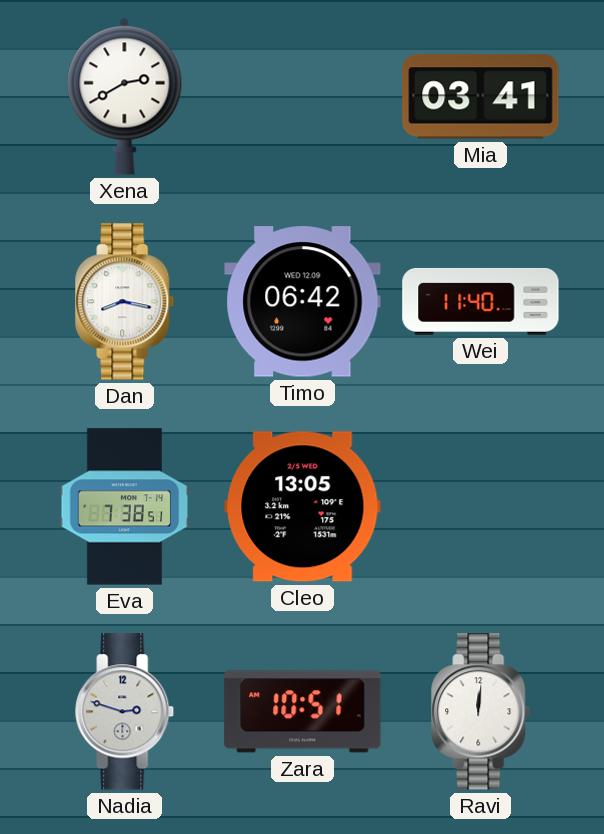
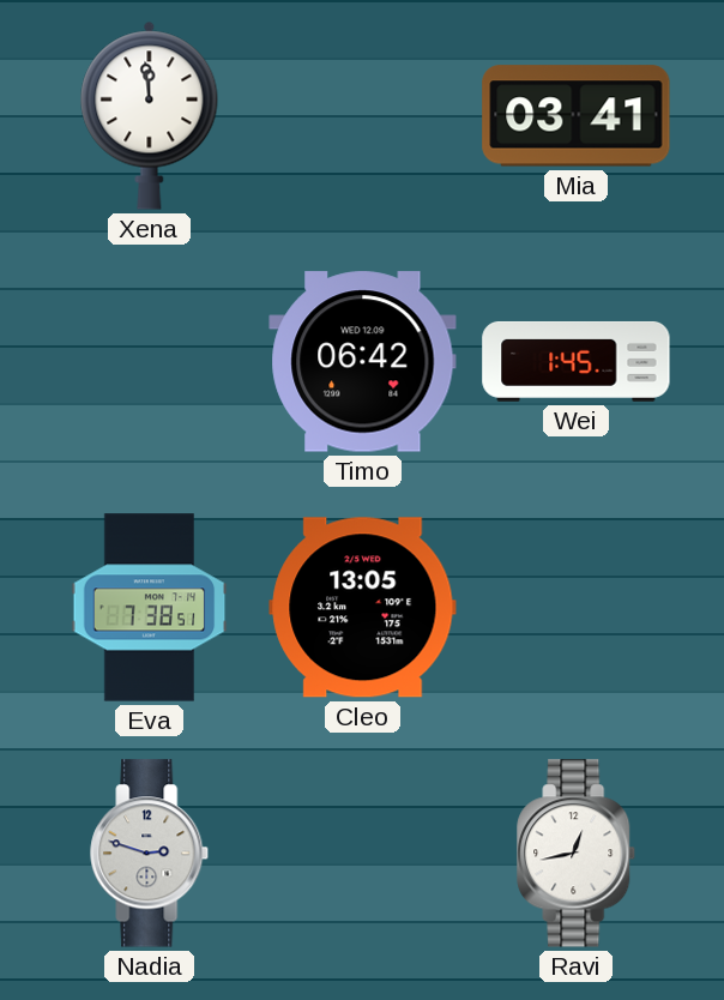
Xena: 2:40 -> 11:59
Dan: 8:17 -> none
Wei: 11:40 -> 1:45
Zara: 10:51 -> none
Ravi: 12:01 -> 12:43
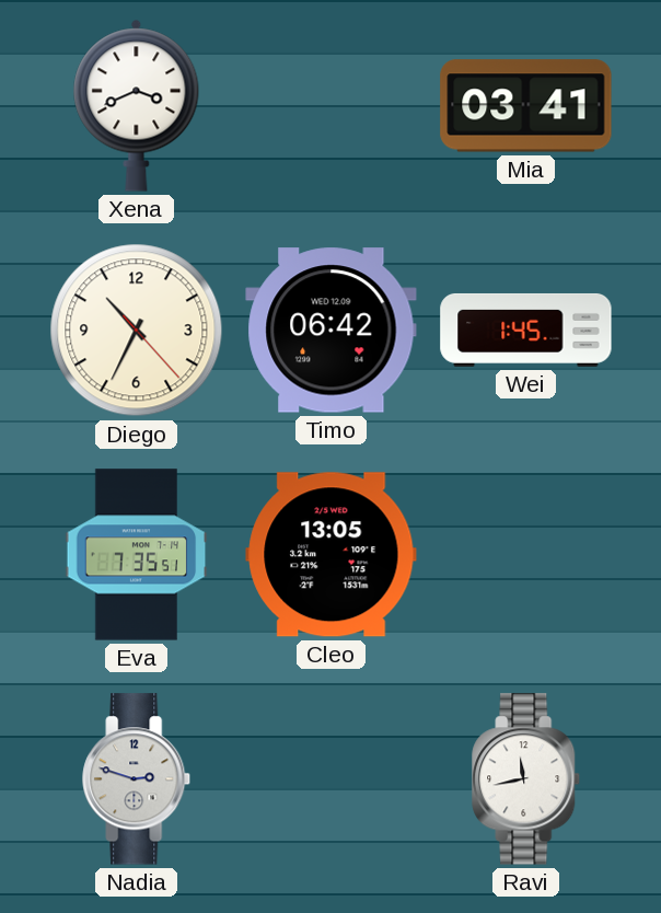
Xena: 11:59 -> 3:41
Diego: none -> 10:34
Eva: 7:38 -> 7:35
Ravi: 12:43 -> 11:43
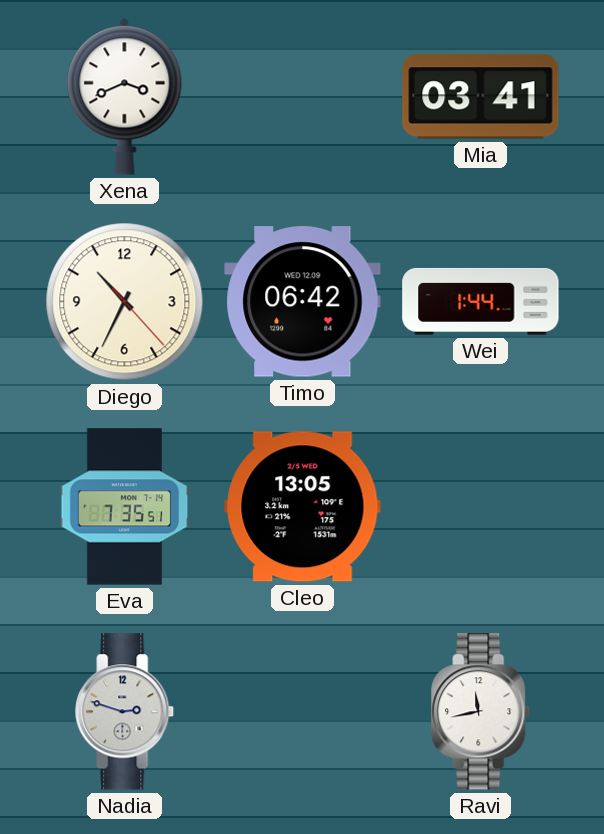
Wei: 1:45 -> 1:44
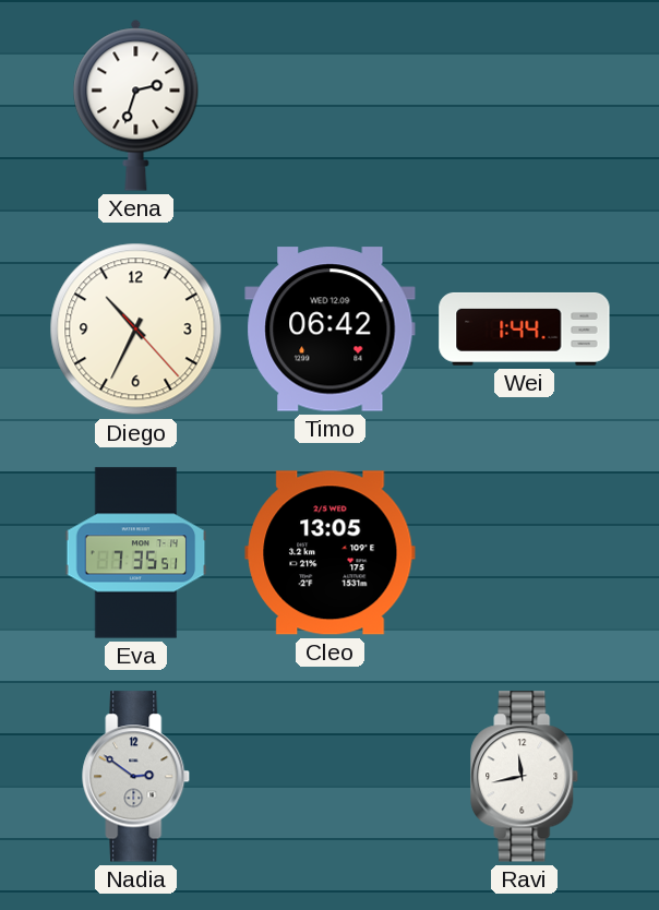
Xena: 3:41 -> 2:33
Mia: 03:41 -> none
Nadia: 2:48 -> 2:51
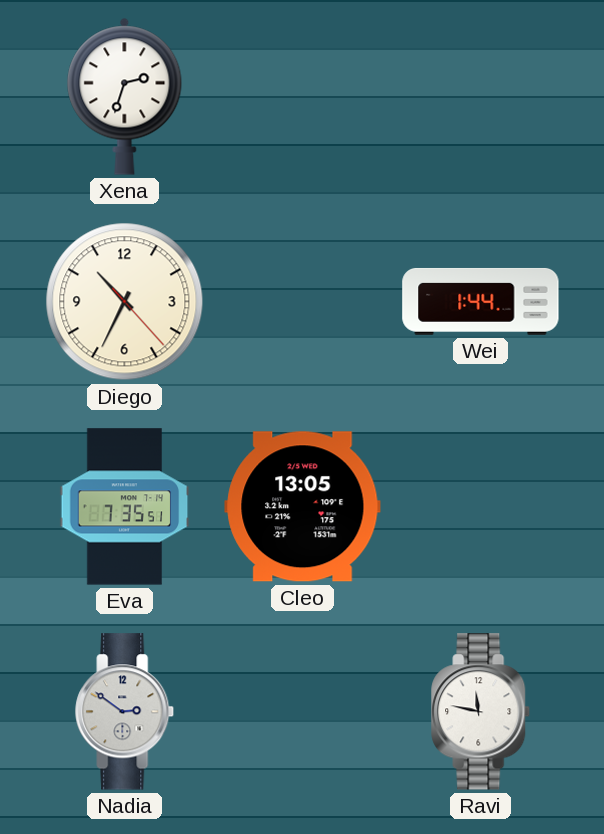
Timo: 06:42 -> none
Ravi: 11:43 -> 11:47
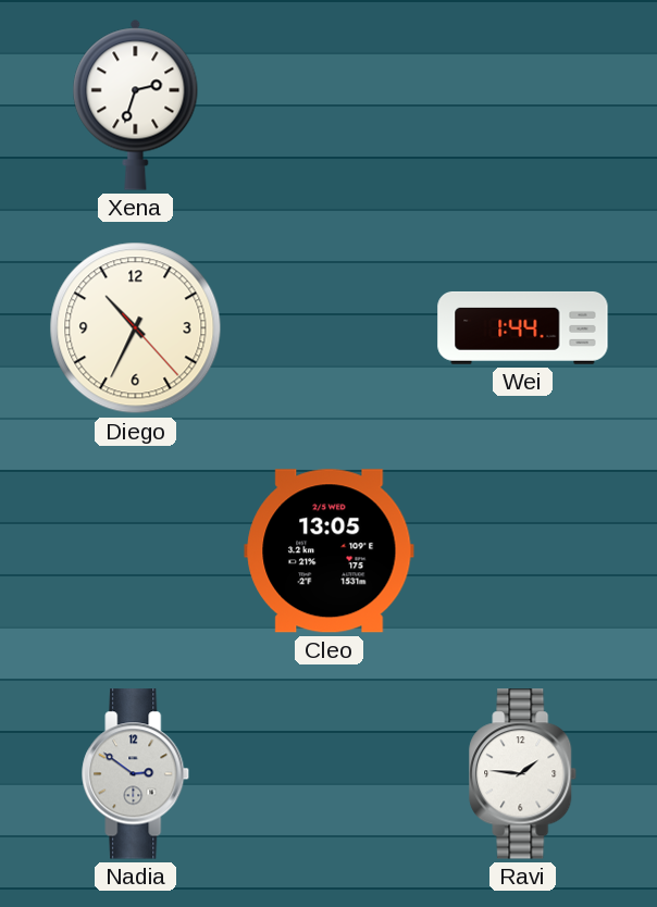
Eva: 7:35 -> none
Ravi: 11:47 -> 1:46
